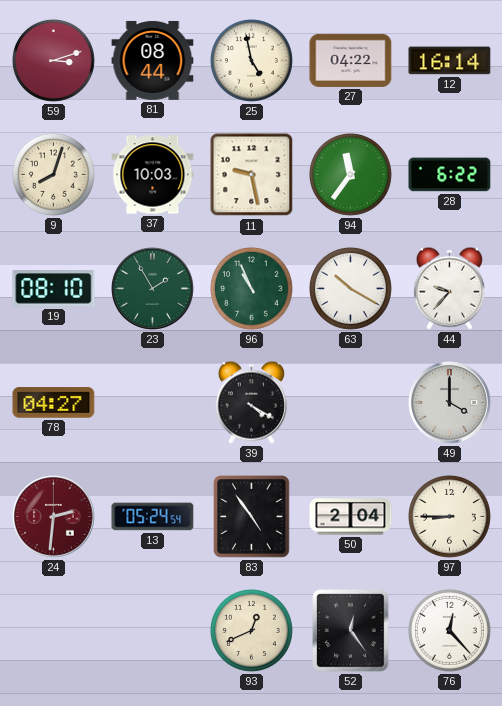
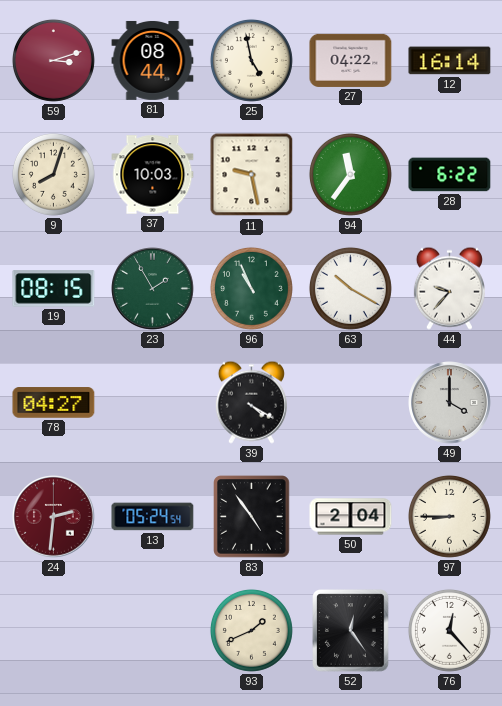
19: 08:10 -> 08:15
93: 12:41 -> 1:41
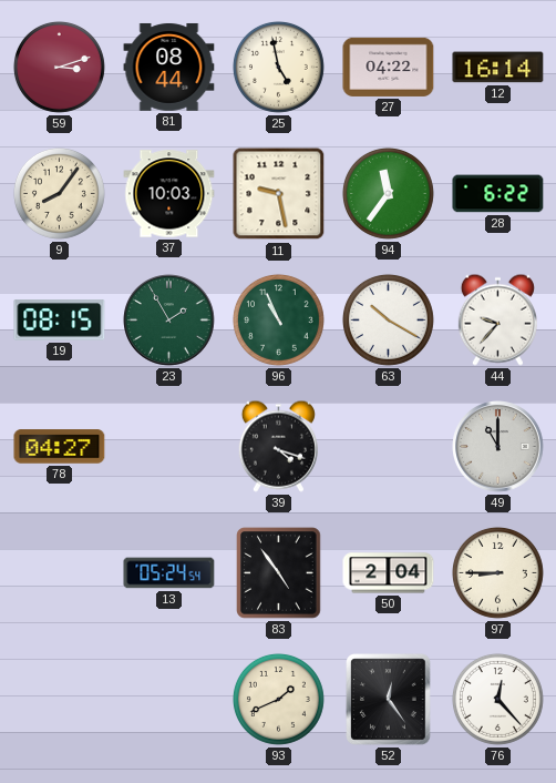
9: 8:03 -> 8:06
39: 4:20 -> 4:18
49: 4:00 -> 11:00
24: 2:31 -> none
